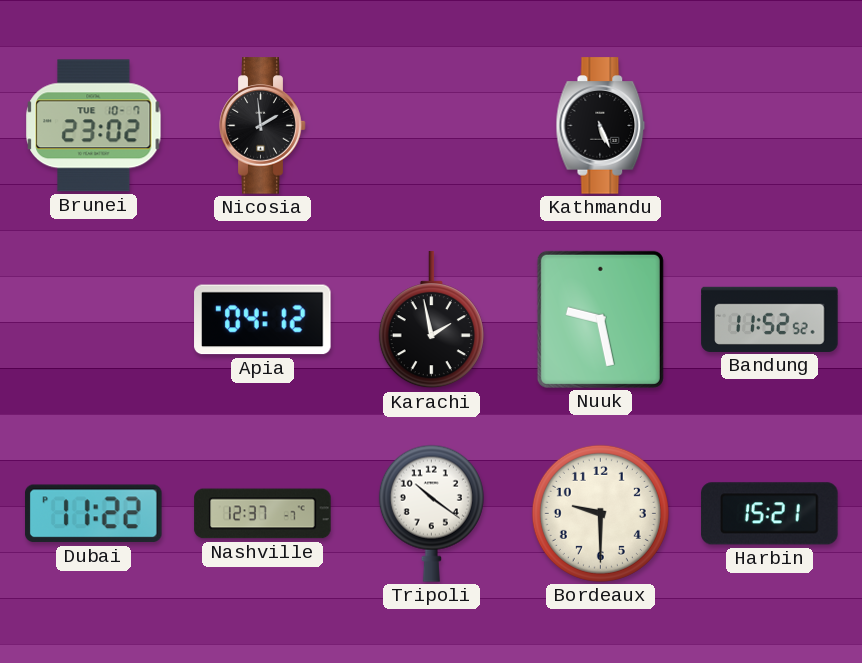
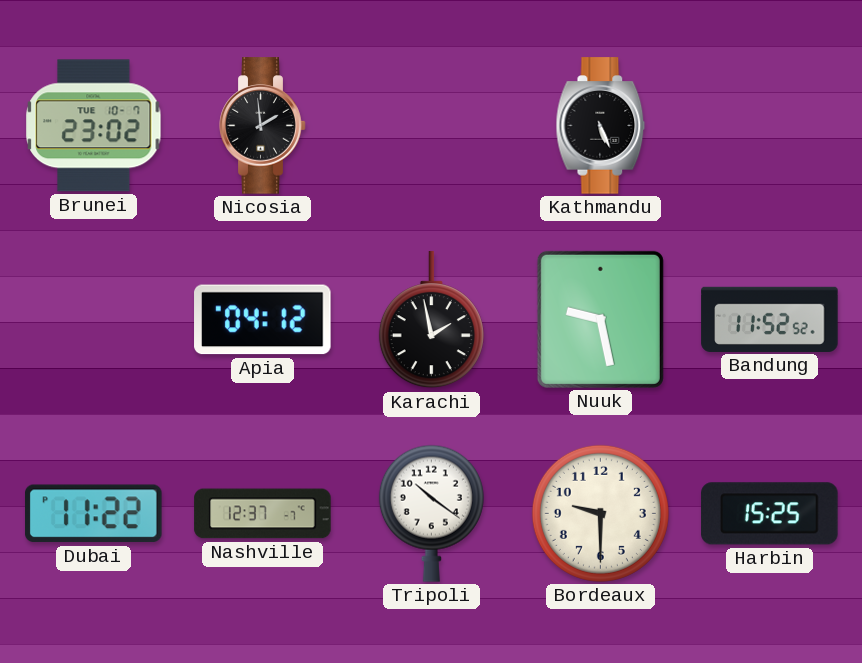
Harbin: 15:21 -> 15:25
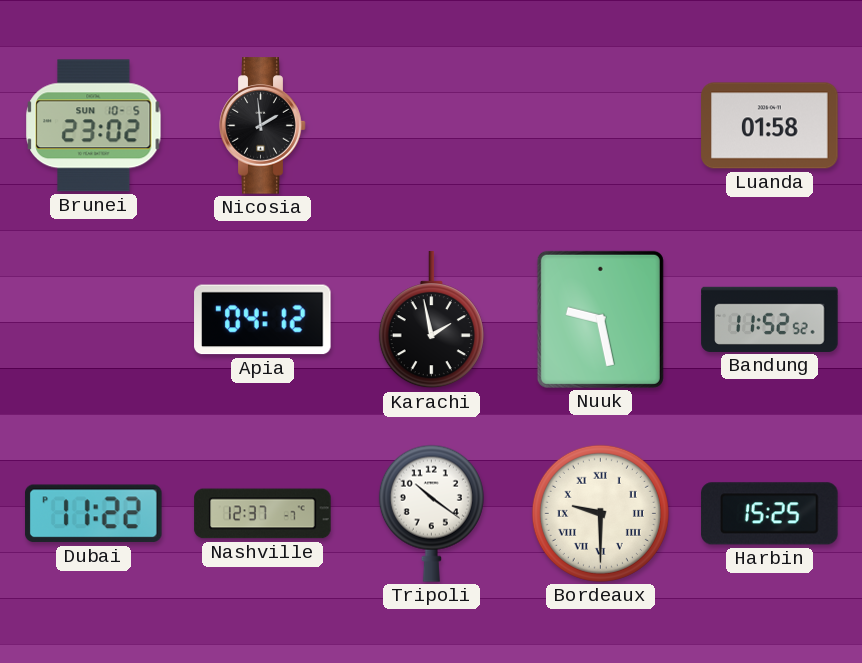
Brunei date: TUE 10-7 -> SUN 10-5
Kathmandu: 5:26 -> none
Luanda: none -> 01:58
Bordeaux numerals: Arabic -> Roman
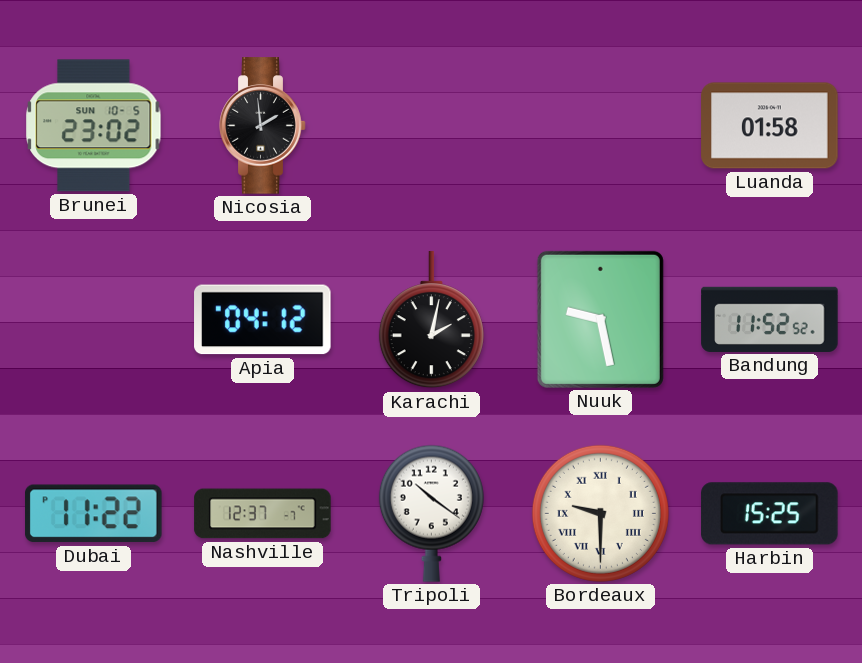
Karachi: 1:58 -> 2:02
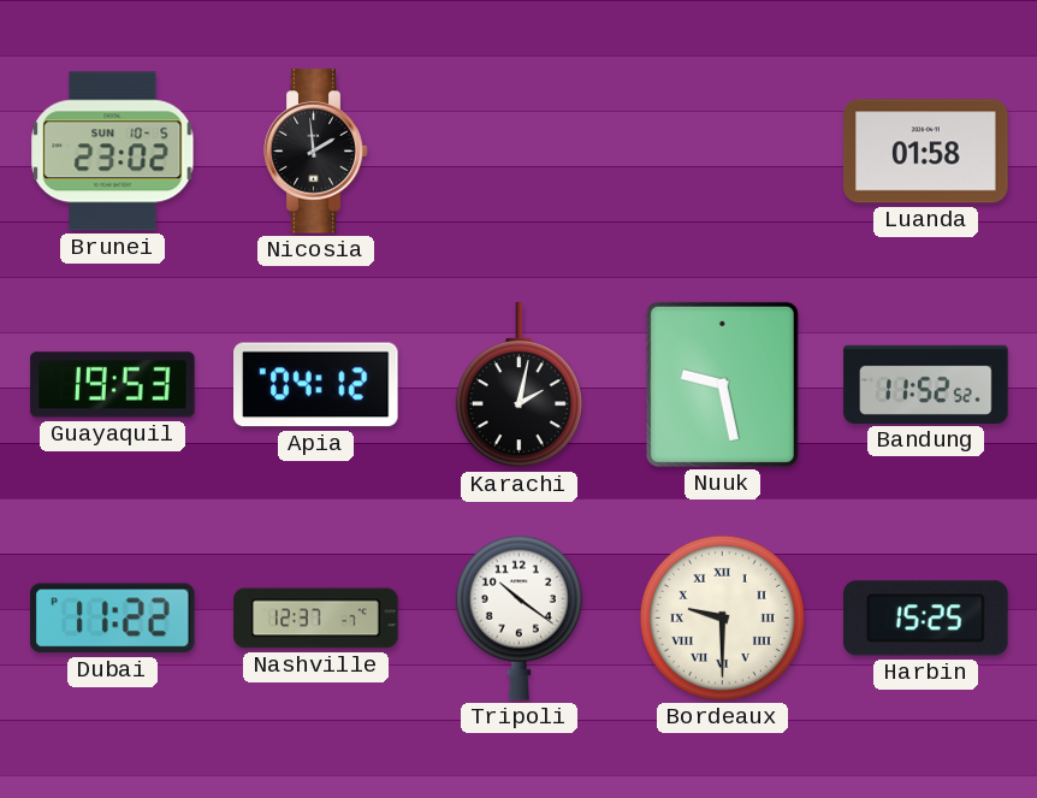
Guayaquil: none -> 19:53
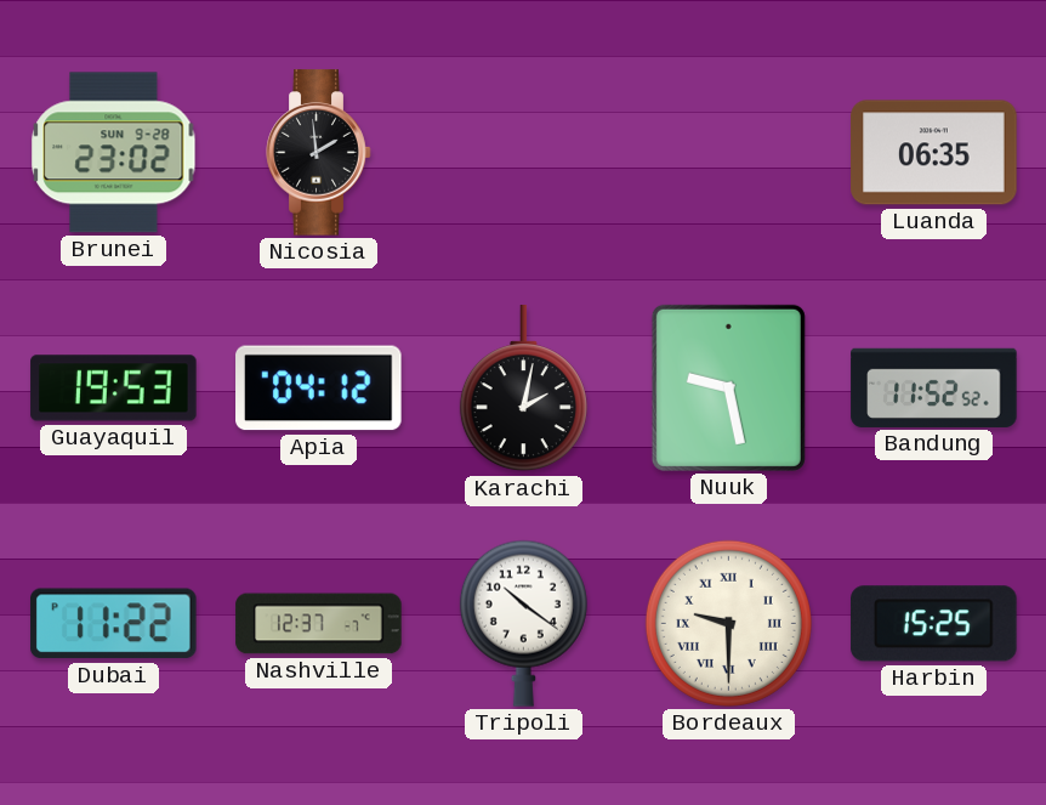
Brunei date: SUN 10-5 -> SUN 9-28
Luanda: 01:58 -> 06:35
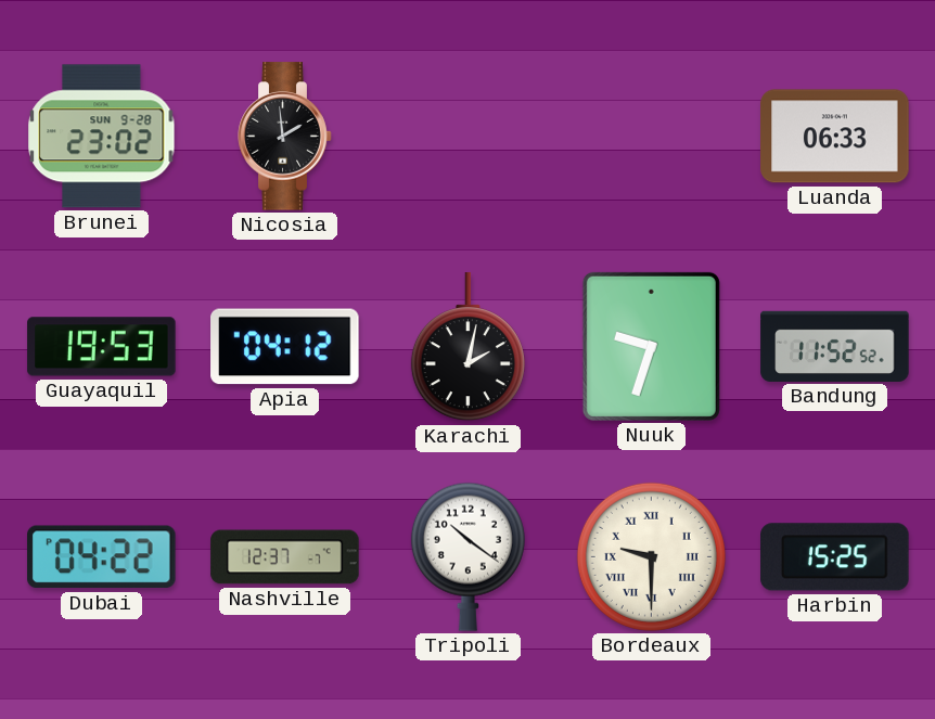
Luanda: 06:35 -> 06:33
Nuuk: 9:28 -> 9:33
Dubai: 11:22 -> 04:22
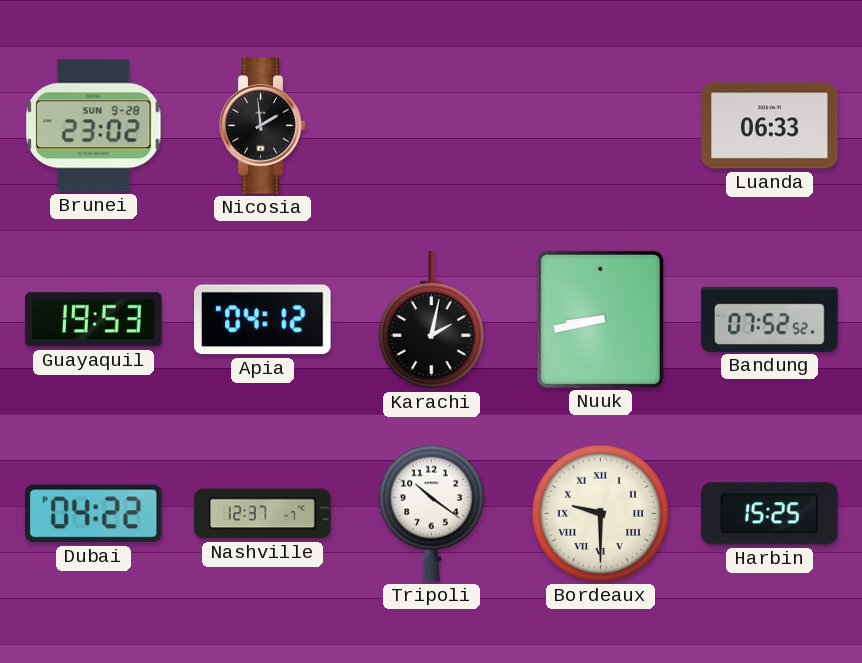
Nuuk: 9:33 -> 8:43
Bandung: 11:52 -> 07:52
